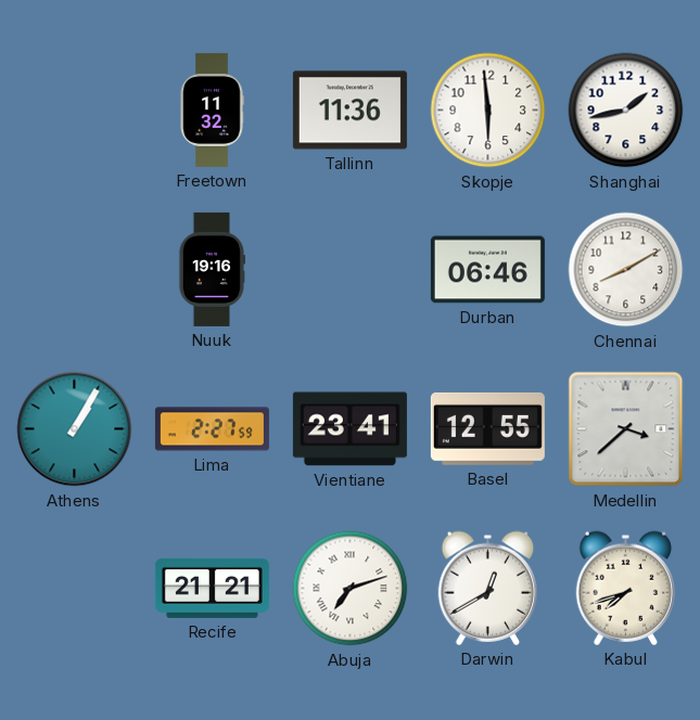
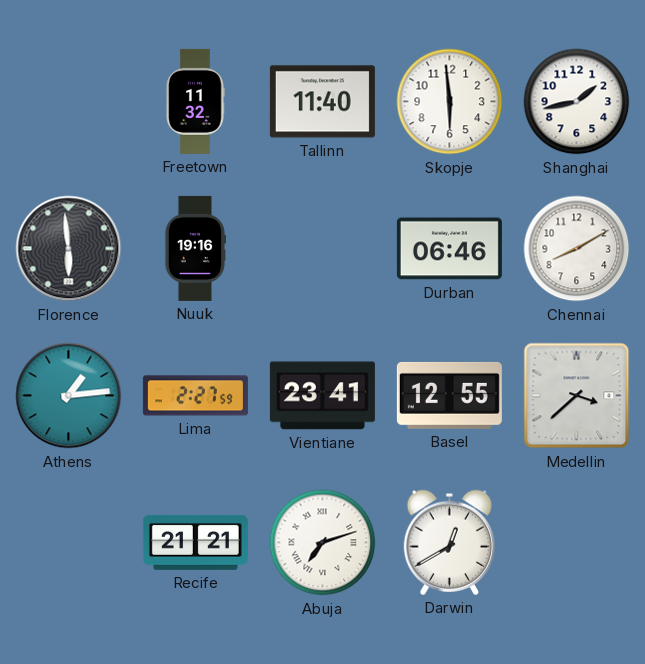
Tallinn: 11:36 -> 11:40
Florence: none -> 5:59
Athens: 1:05 -> 1:14
Kabul: 7:42 -> none
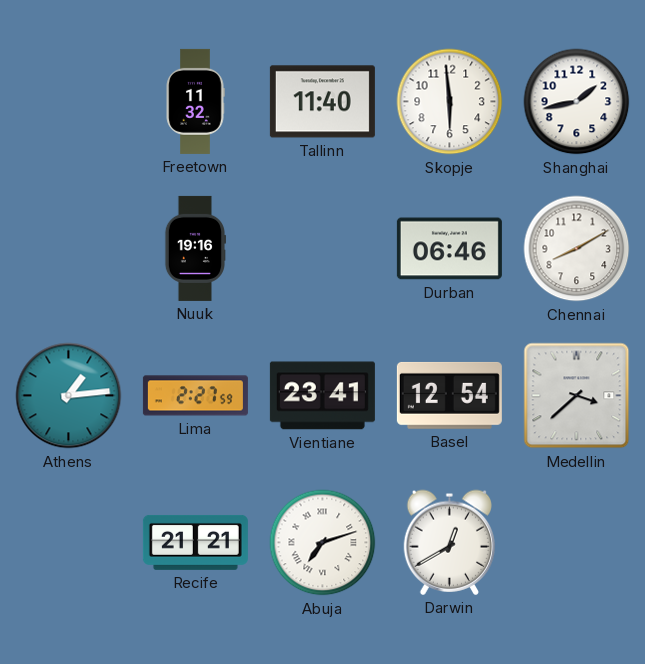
Florence: 5:59 -> none
Basel: 12:55 -> 12:54
